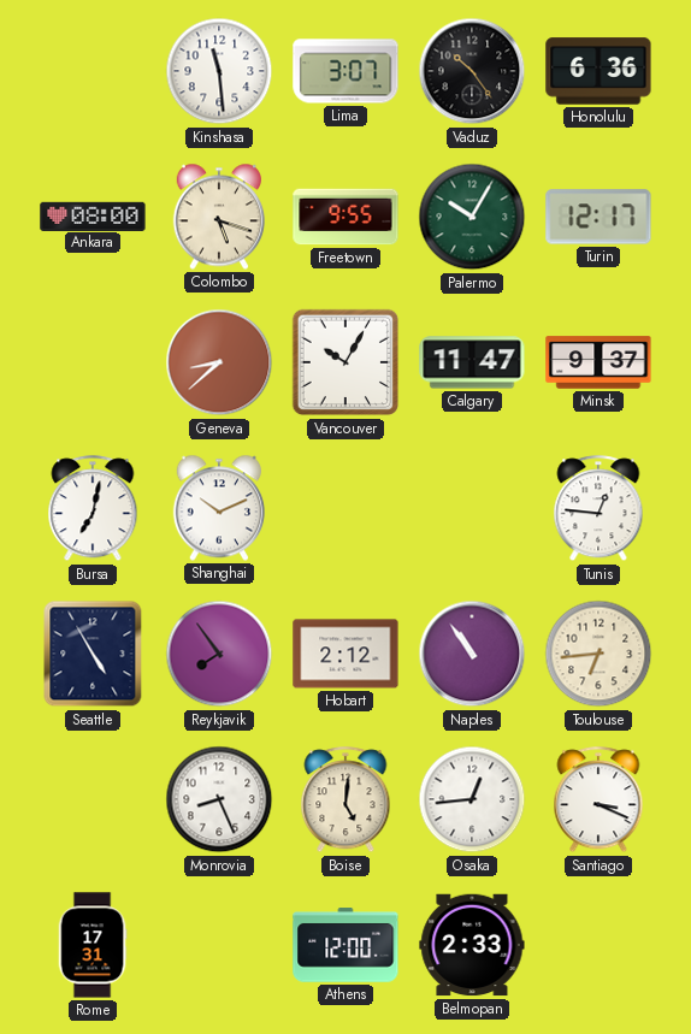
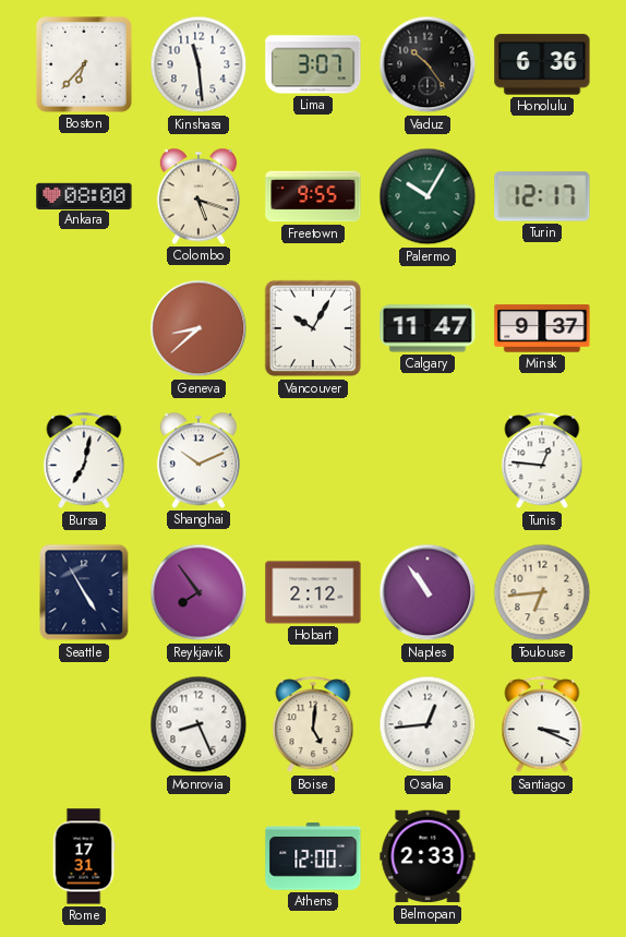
Boston: none -> 6:37
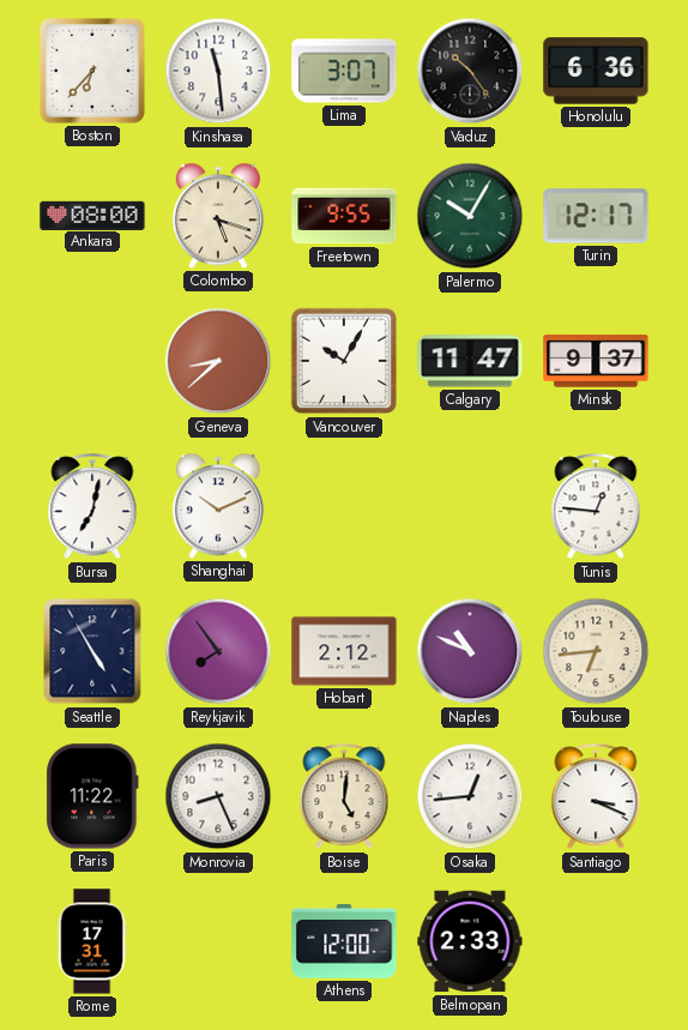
Naples: 10:54 -> 10:49
Paris: none -> 11:22
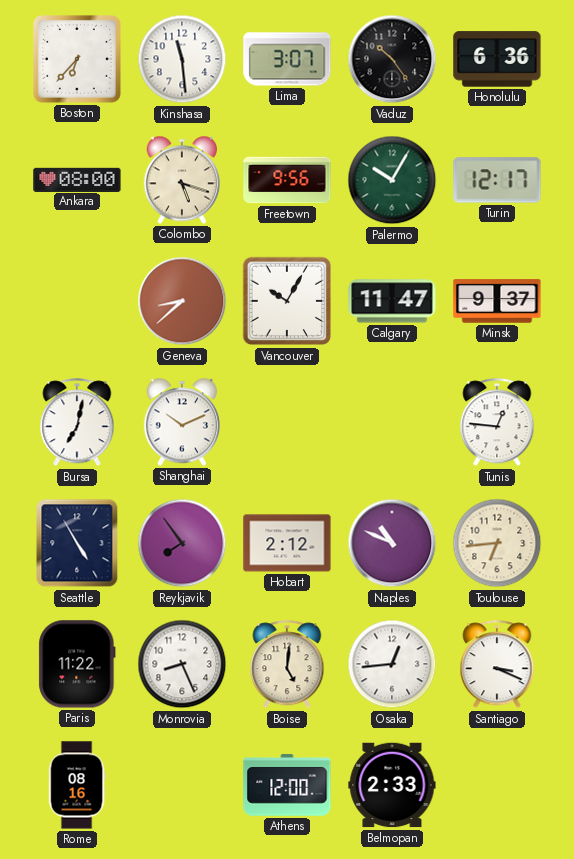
Freetown: 9:55 -> 9:56
Rome: 17:31 -> 08:16
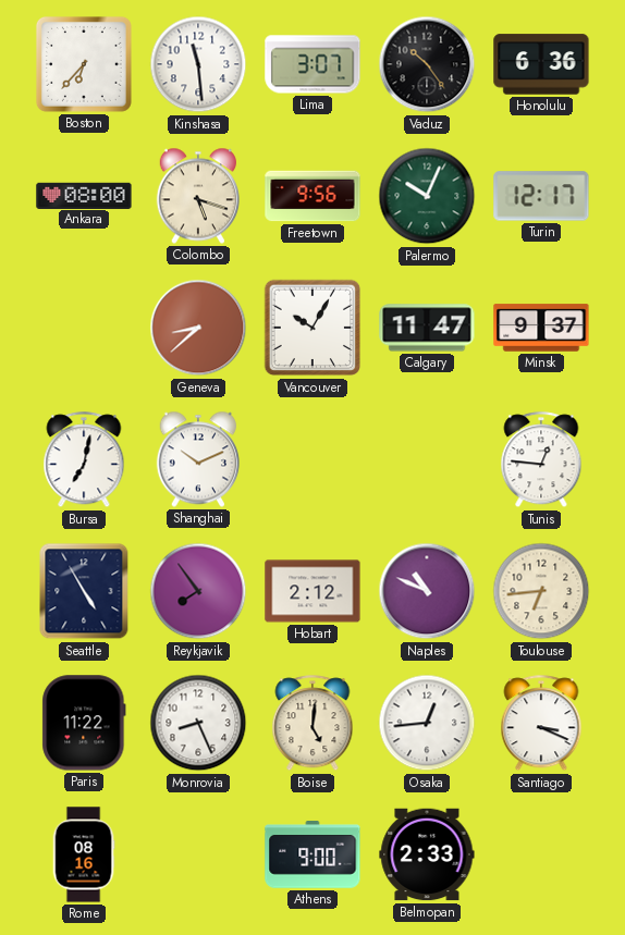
Palermo: 10:05 -> 10:04
Athens: 12:00 -> 9:00
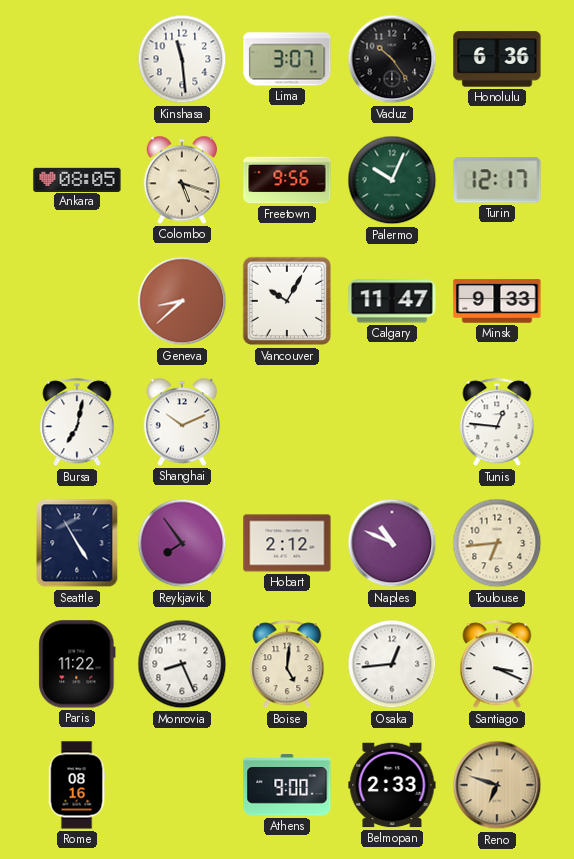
Boston: 6:37 -> none
Ankara: 08:00 -> 08:05
Minsk: 9:37 -> 9:33
Reno: none -> 6:48
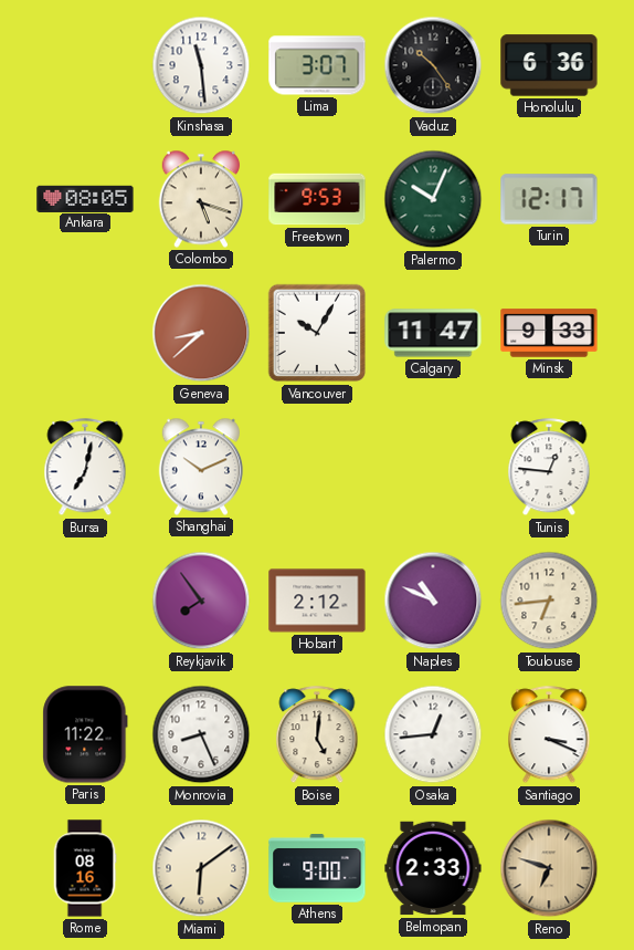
Freetown: 9:56 -> 9:53
Seattle: 4:55 -> none
Miami: none -> 6:09
